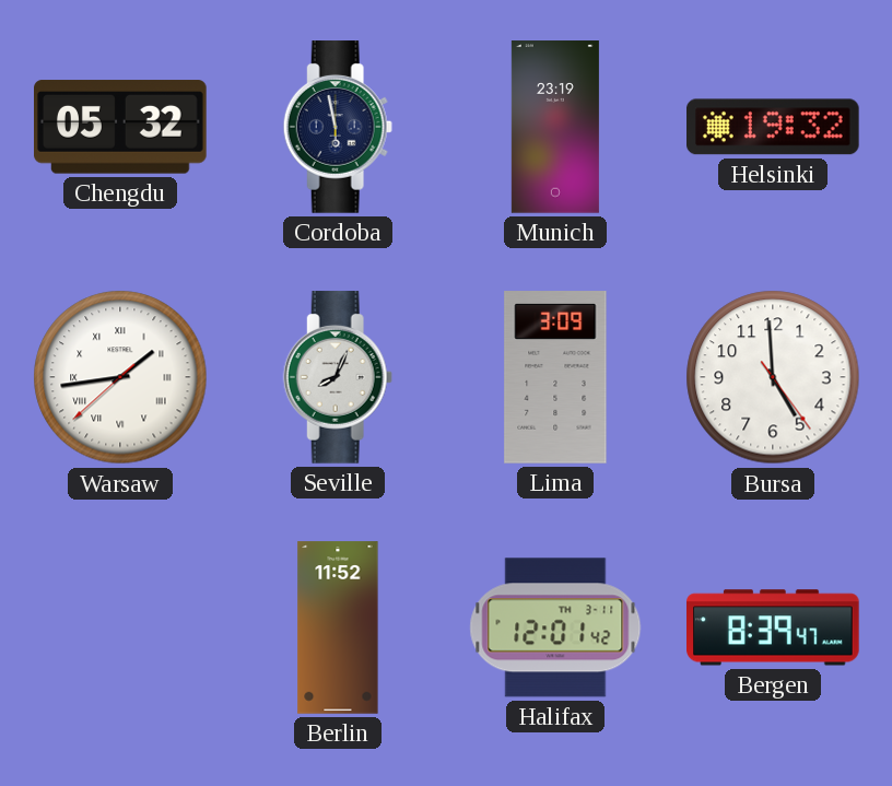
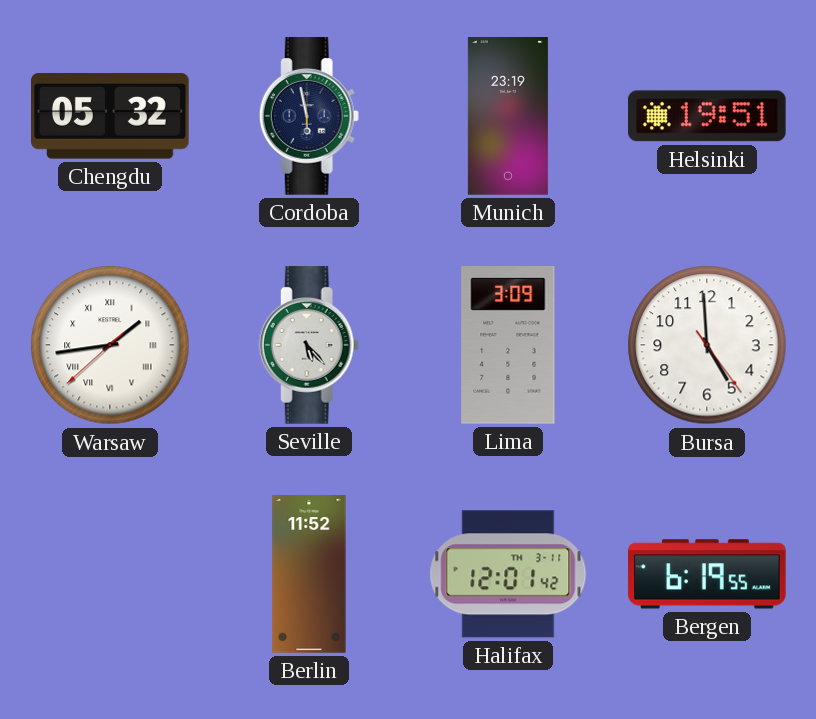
Helsinki: 19:32 -> 19:51
Seville: 8:04 -> 5:23
Bergen: 8:39 -> 6:19
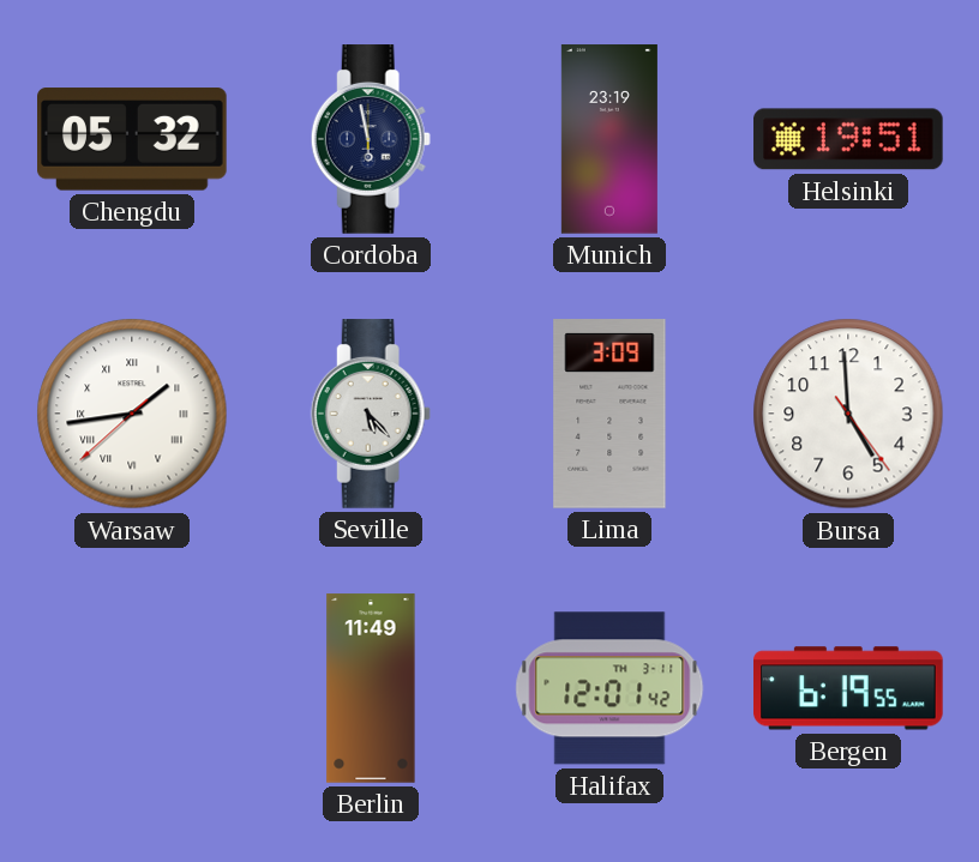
Berlin: 11:52 -> 11:49
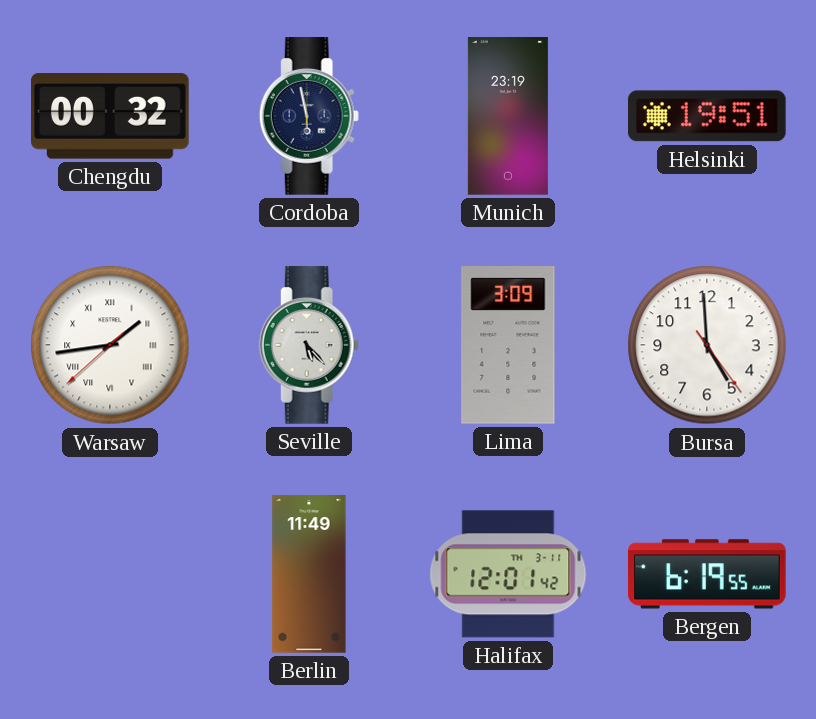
Chengdu: 05:32 -> 00:32
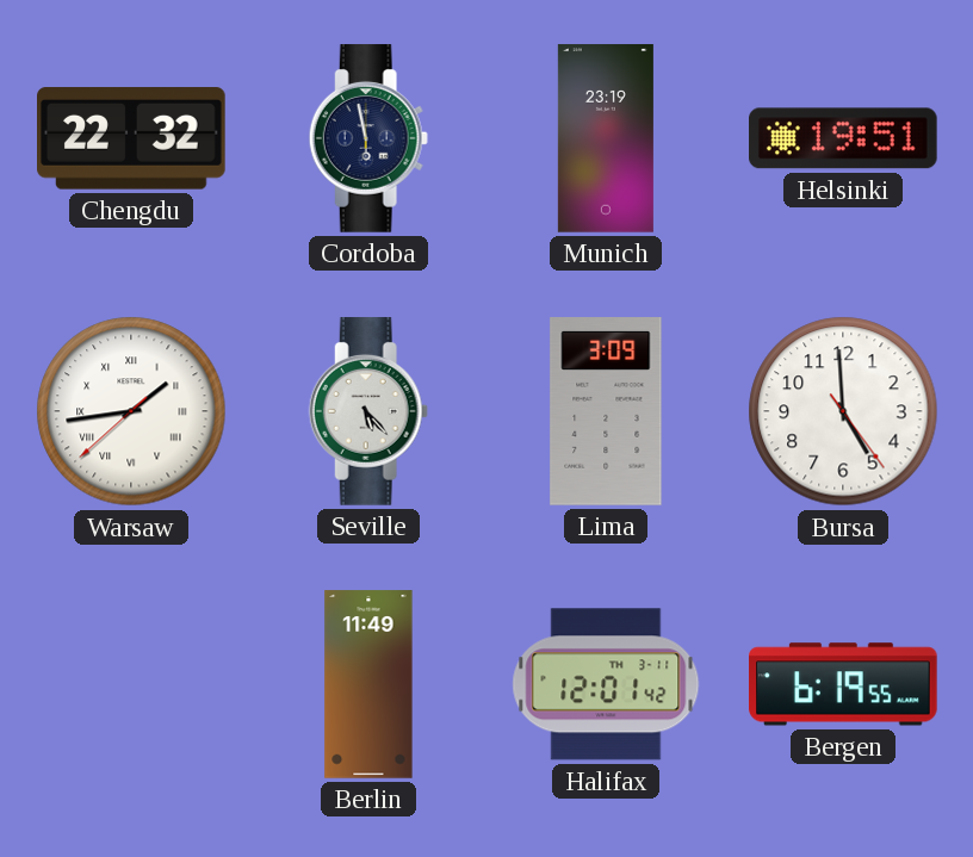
Chengdu: 00:32 -> 22:32
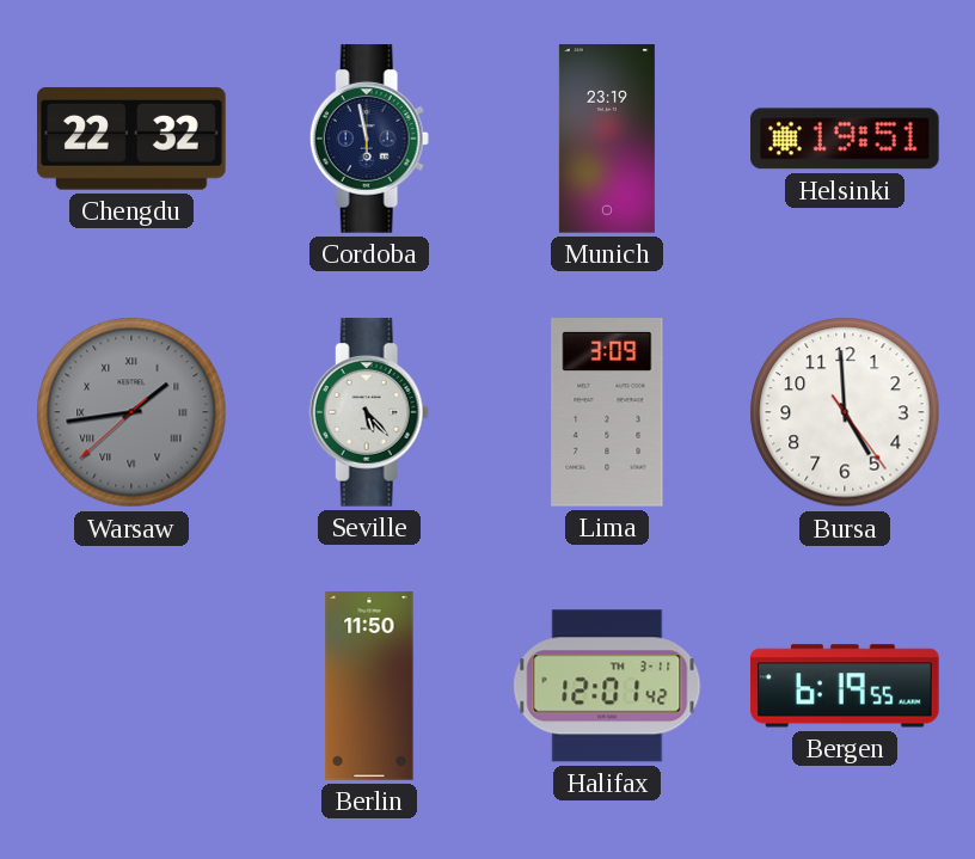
Warsaw dial: white -> grey
Berlin: 11:49 -> 11:50
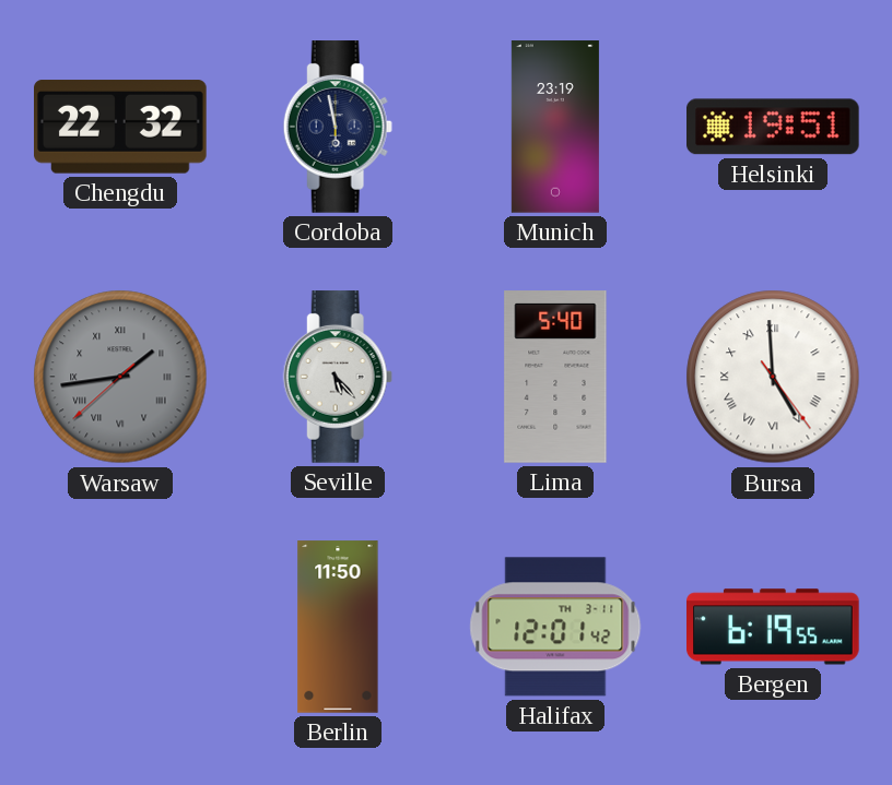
Lima: 3:09 -> 5:40
Bursa numerals: Arabic -> Roman
